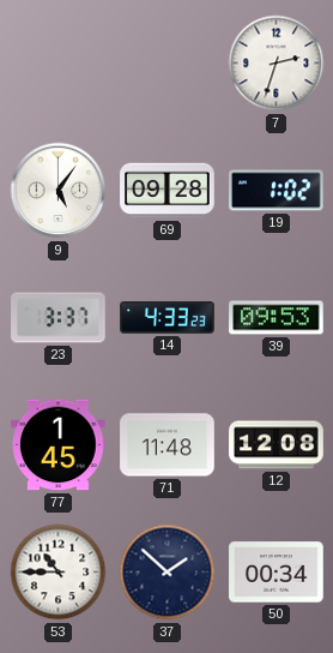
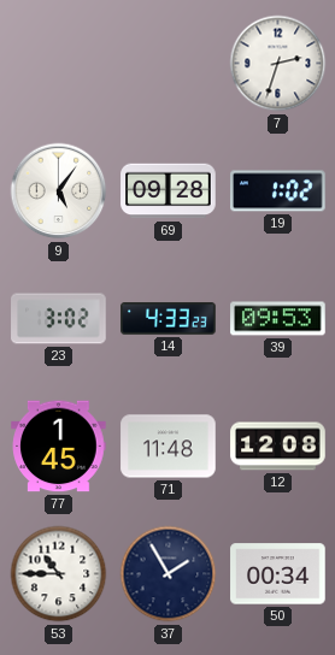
23: 3:37 -> 3:02
37: 1:52 -> 1:55
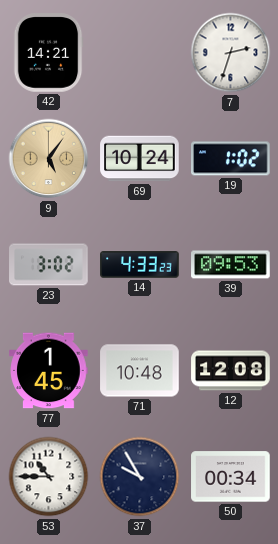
42: none -> 14:21
9 dial: white -> champagne
69: 09:28 -> 10:24
71: 11:48 -> 10:48
37: 1:55 -> 9:55
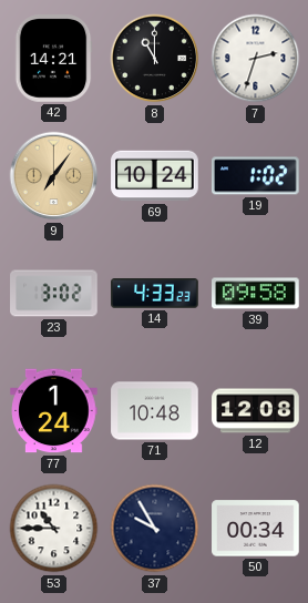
8: none -> 11:00
9: 5:06 -> 7:06
39: 09:53 -> 09:58
77: 1:45 -> 1:24
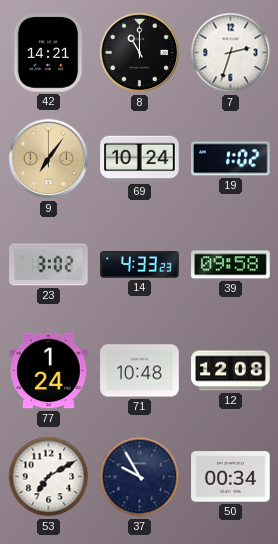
53: 10:45 -> 7:10
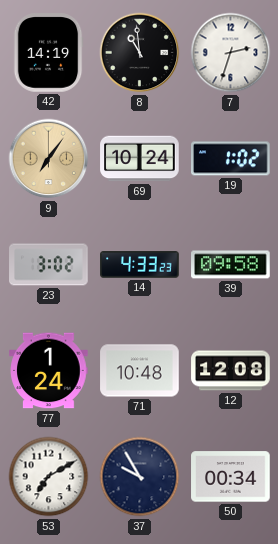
42: 14:21 -> 14:19
8: 11:00 -> 10:59
